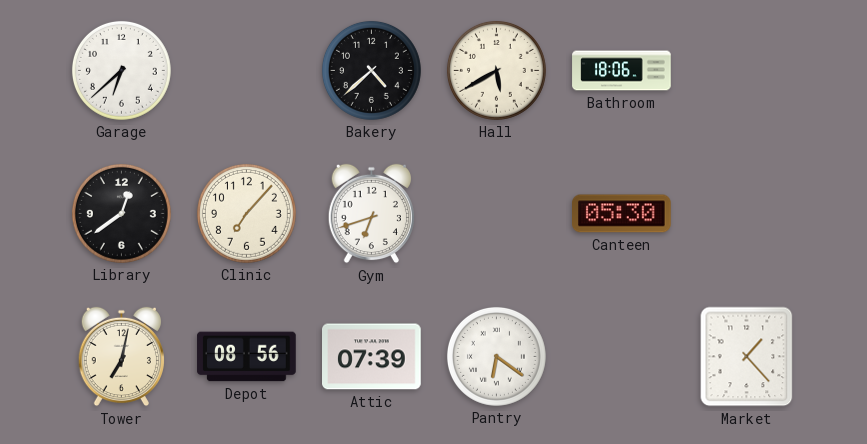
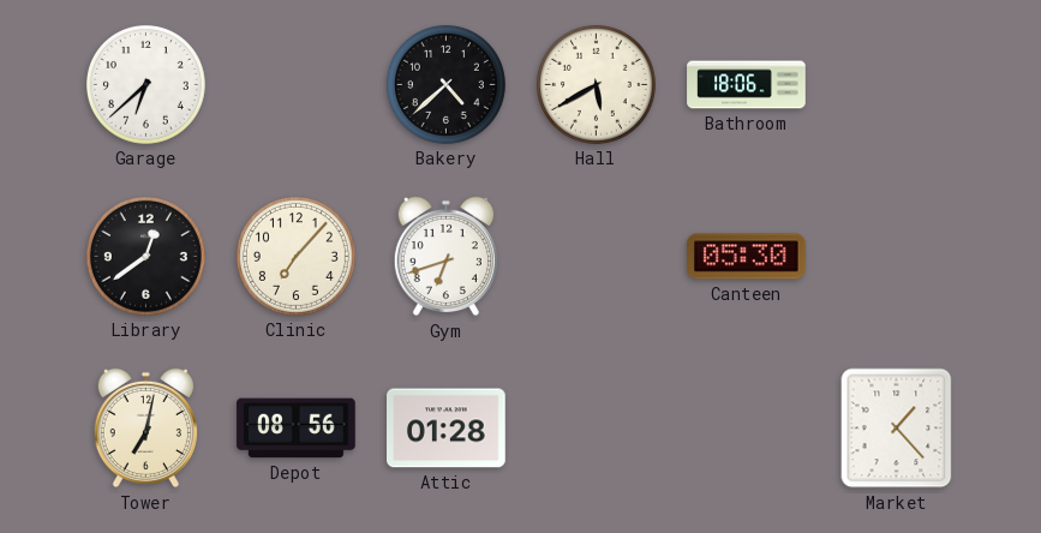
Attic: 07:39 -> 01:28
Pantry: 6:21 -> none
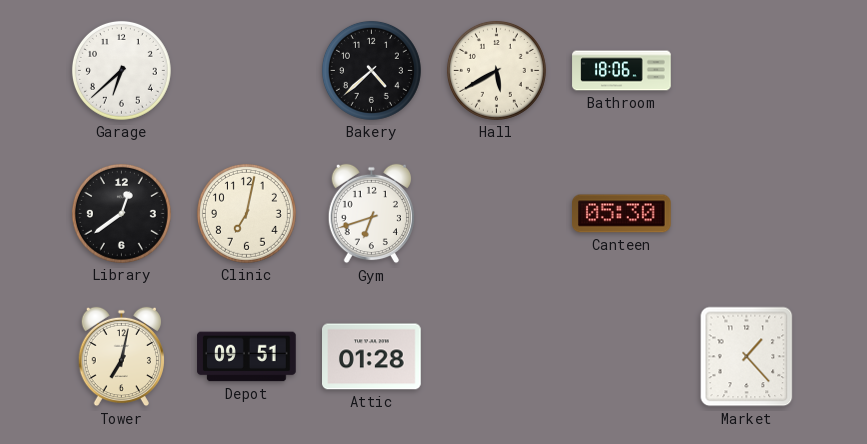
Clinic: 7:07 -> 7:02
Depot: 08:56 -> 09:51
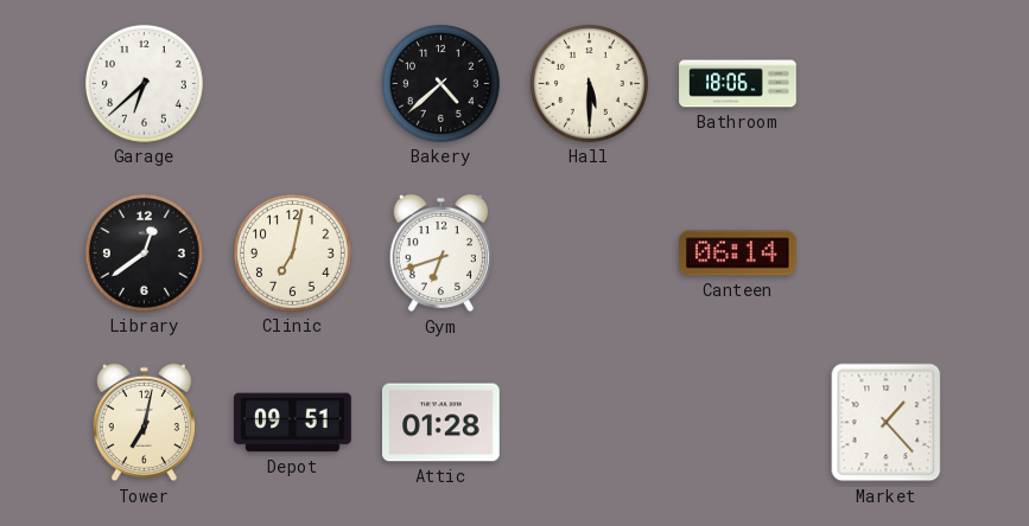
Hall: 5:40 -> 5:30
Canteen: 05:30 -> 06:14
